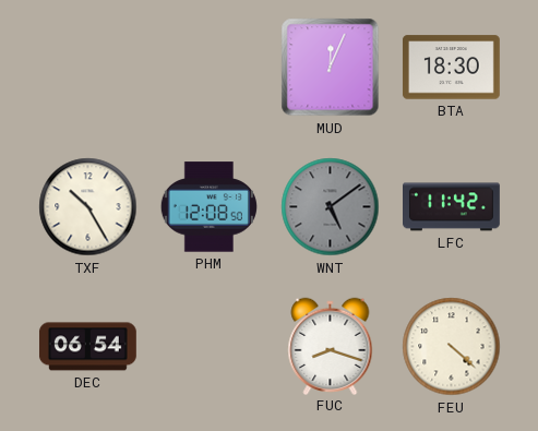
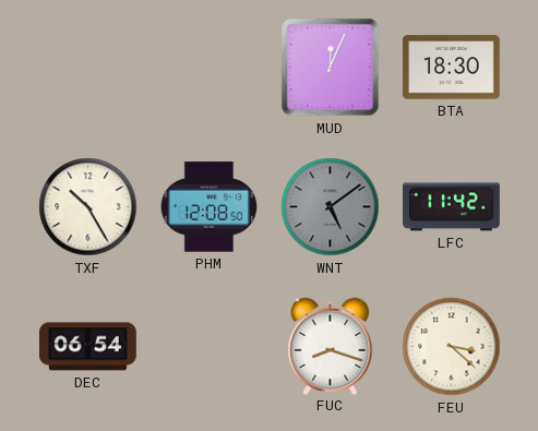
FEU: 4:22 -> 3:22
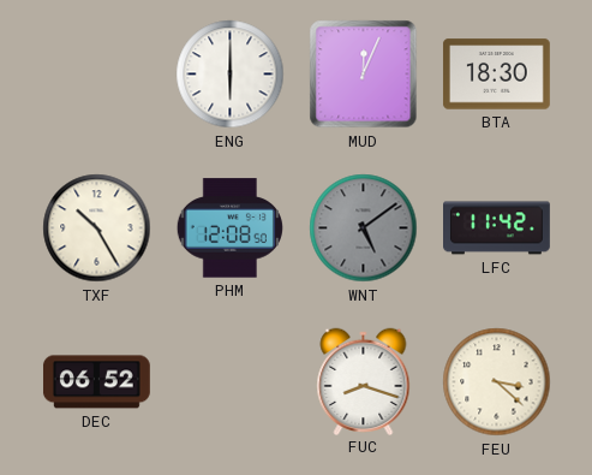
ENG: none -> 6:00
DEC: 06:54 -> 06:52
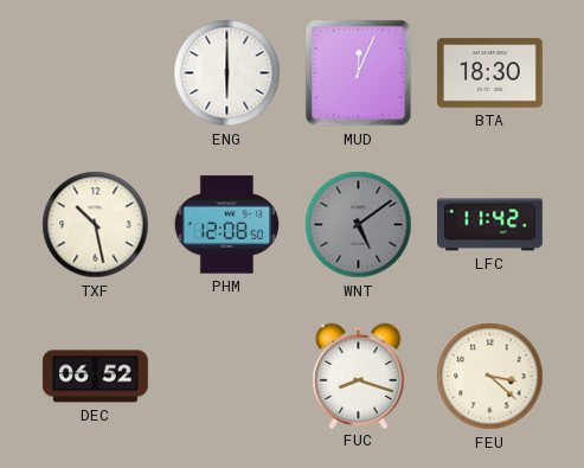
TXF: 10:25 -> 10:28
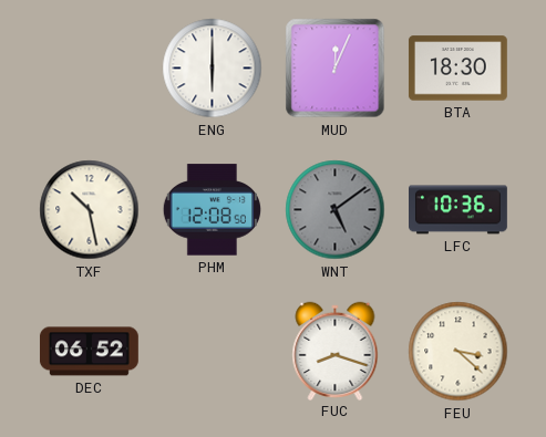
LFC: 11:42 -> 10:36
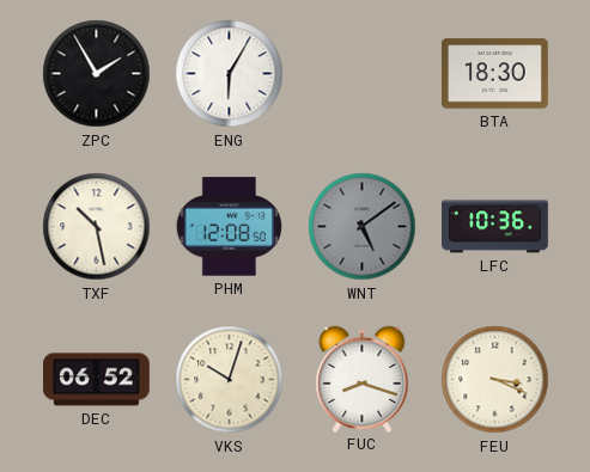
ZPC: none -> 1:55
ENG: 6:00 -> 6:05
MUD: 12:04 -> none
VKS: none -> 10:03
FEU: 3:22 -> 3:19
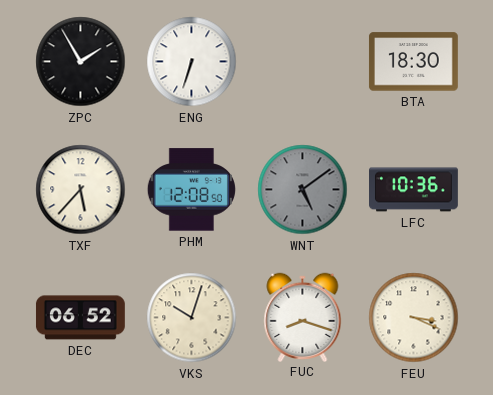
ENG: 6:05 -> 6:33
TXF: 10:28 -> 5:37
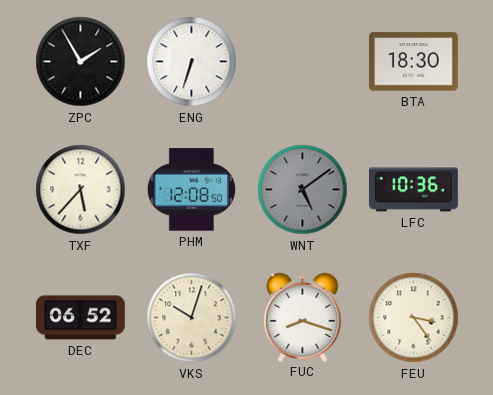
FEU: 3:19 -> 3:24
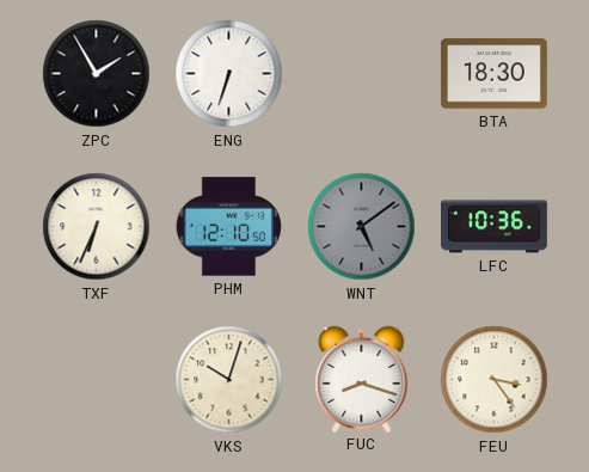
TXF: 5:37 -> 6:34
PHM: 12:08 -> 12:10
DEC: 06:52 -> none
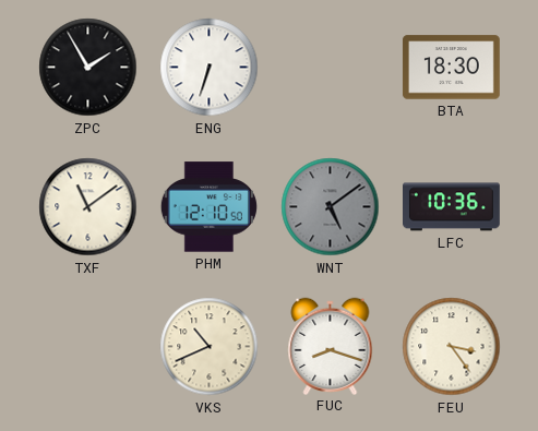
TXF: 6:34 -> 11:09
VKS: 10:03 -> 10:41
